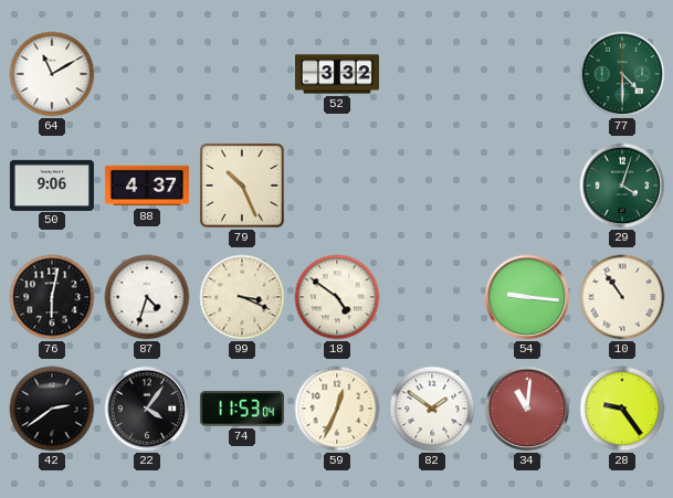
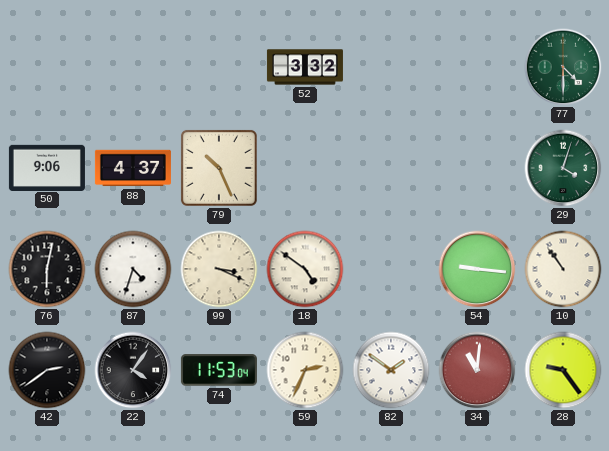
64: 11:10 -> none
59: 12:34 -> 2:34
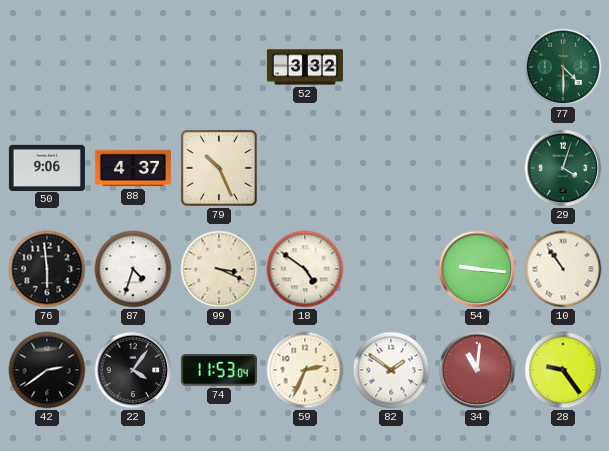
76: 6:02 -> 5:59
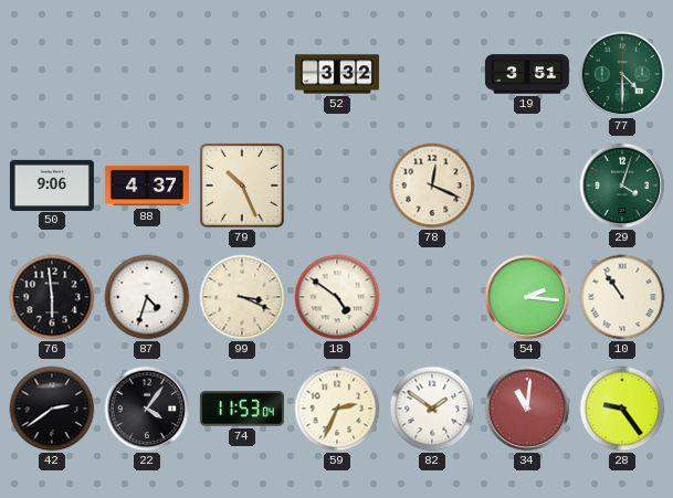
19: none -> 3:51
78: none -> 12:19
54: 9:16 -> 2:16
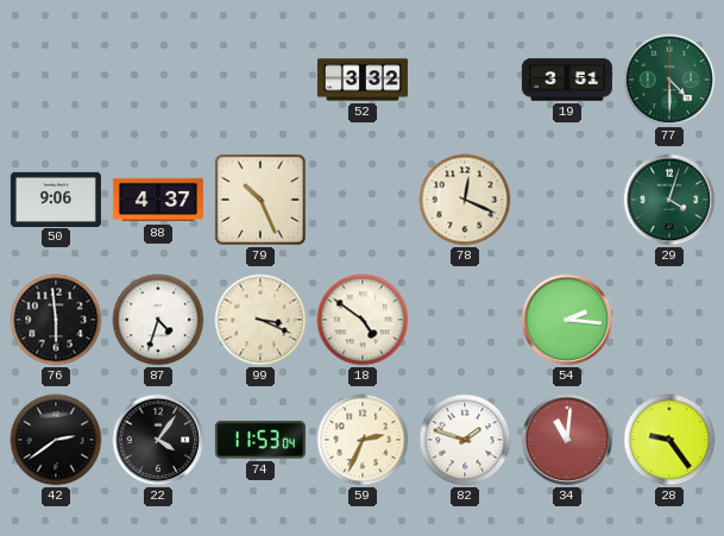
10: 10:54 -> none
82: 1:51 -> 1:48
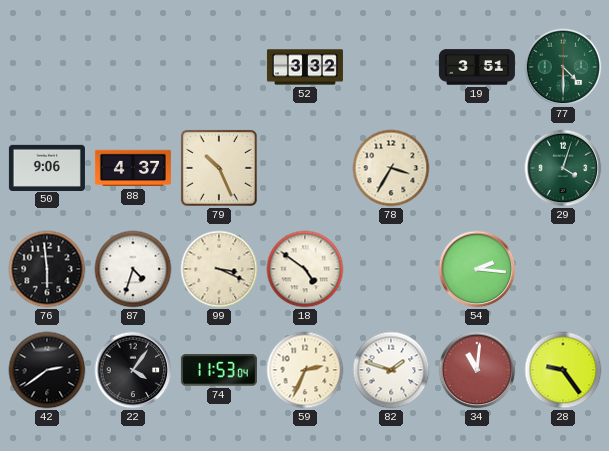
78: 12:19 -> 3:35
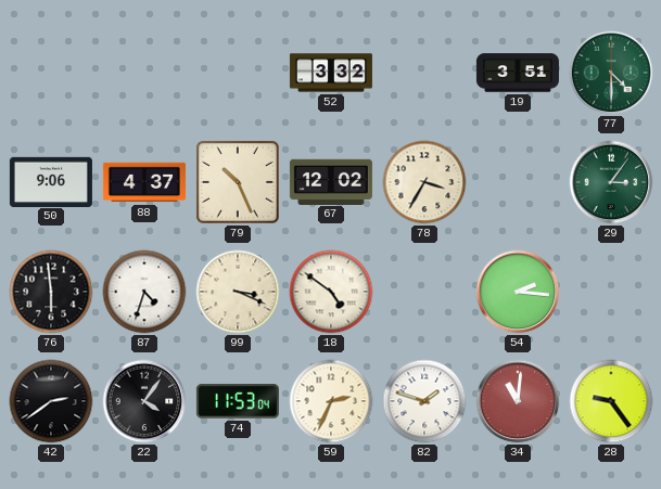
67: none -> 12:02
29: 4:03 -> 3:06
